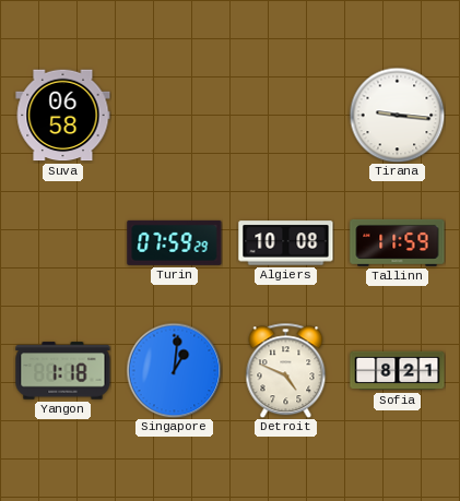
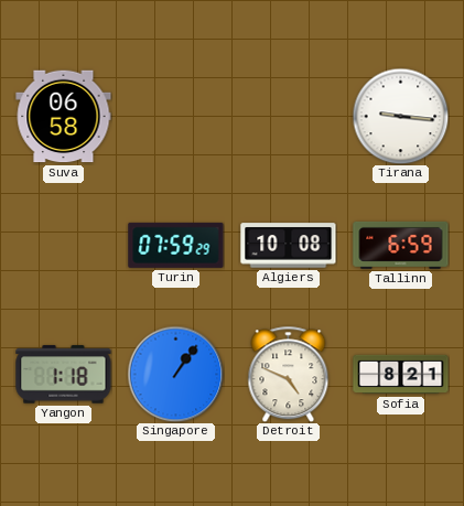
Tallinn: 11:59 -> 6:59
Singapore: 1:01 -> 1:06
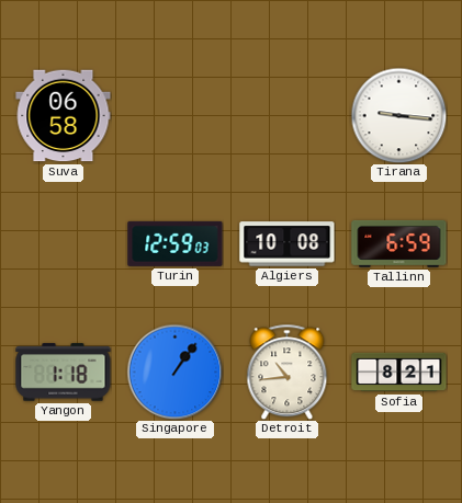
Turin: 07:59 -> 12:59
Detroit: 4:49 -> 10:44
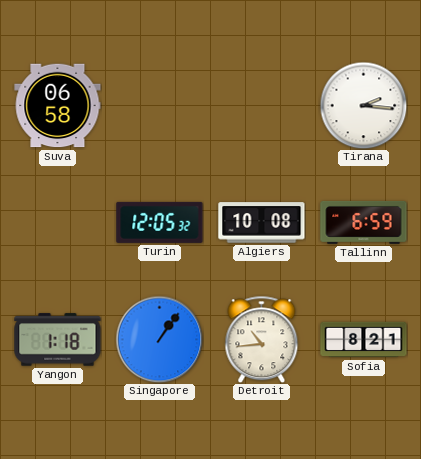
Tirana: 9:16 -> 2:16
Turin: 12:59 -> 12:05
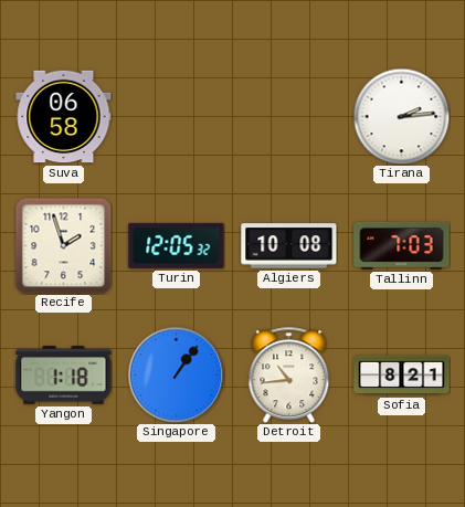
Tirana: 2:16 -> 2:14
Recife: none -> 1:57
Tallinn: 6:59 -> 7:03
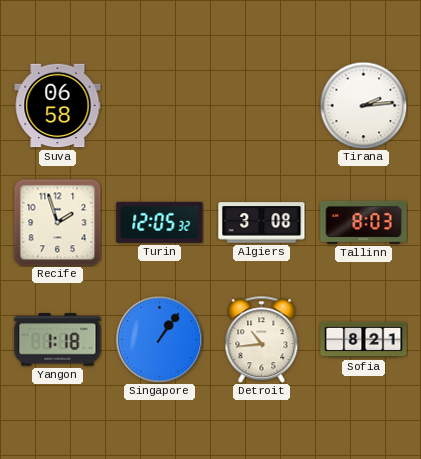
Algiers: 10:08 -> 3:08
Tallinn: 7:03 -> 8:03
